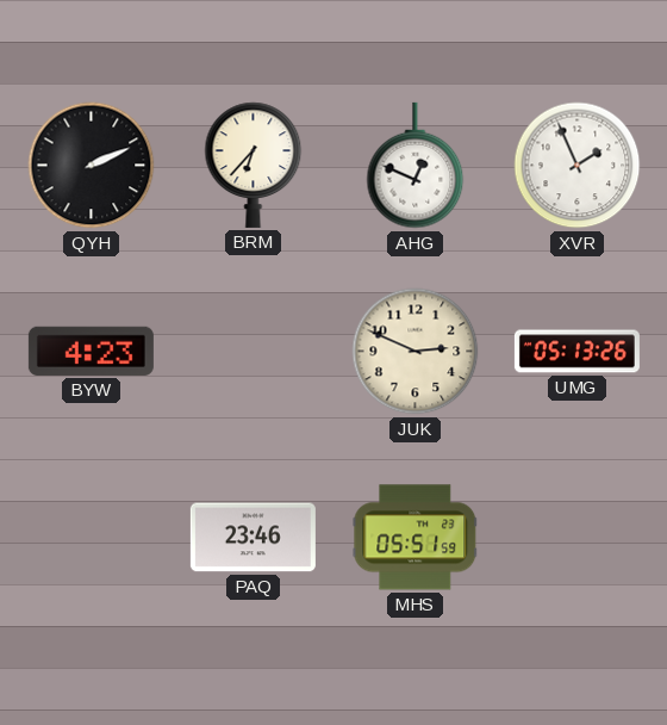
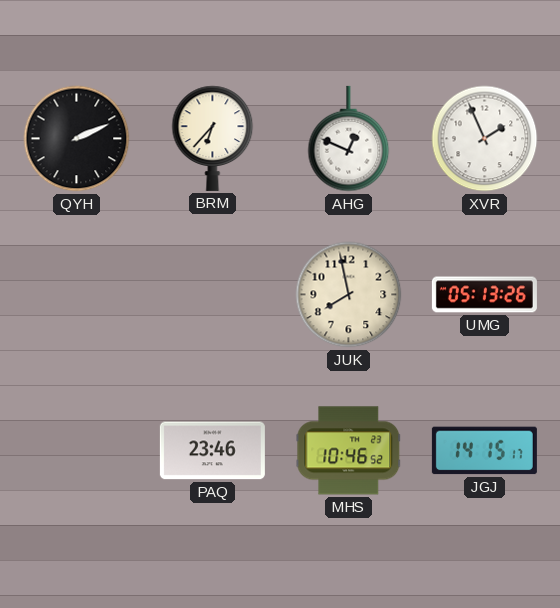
BYW: 4:23 -> none
JUK: 2:49 -> 7:58
MHS: 05:51 -> 10:46
JGJ: none -> 14:15
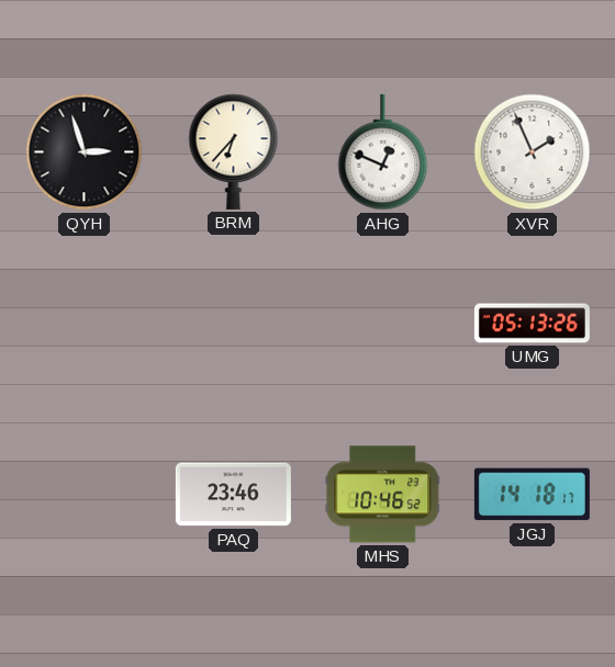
QYH: 2:11 -> 2:57
JUK: 7:58 -> none
JGJ: 14:15 -> 14:18
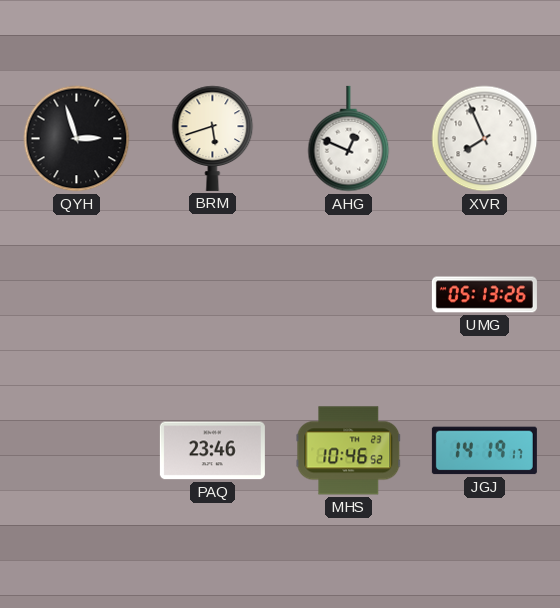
BRM: 6:37 -> 5:42
XVR: 1:56 -> 7:56
JGJ: 14:18 -> 14:19
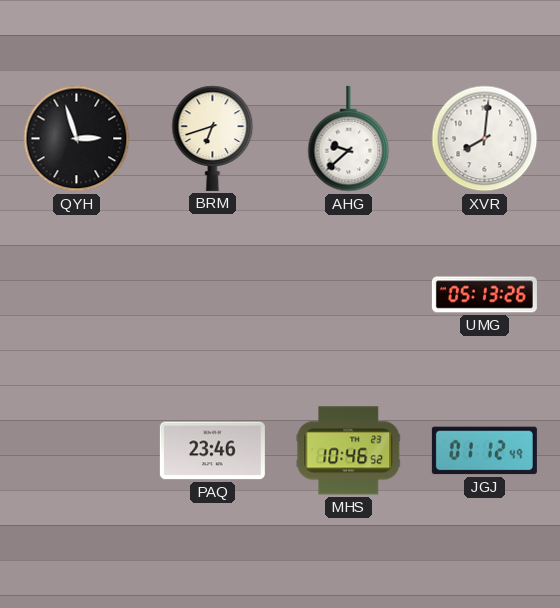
BRM: 5:42 -> 6:42
AHG: 12:49 -> 9:38
XVR: 7:56 -> 8:01
JGJ: 14:19 -> 01:12
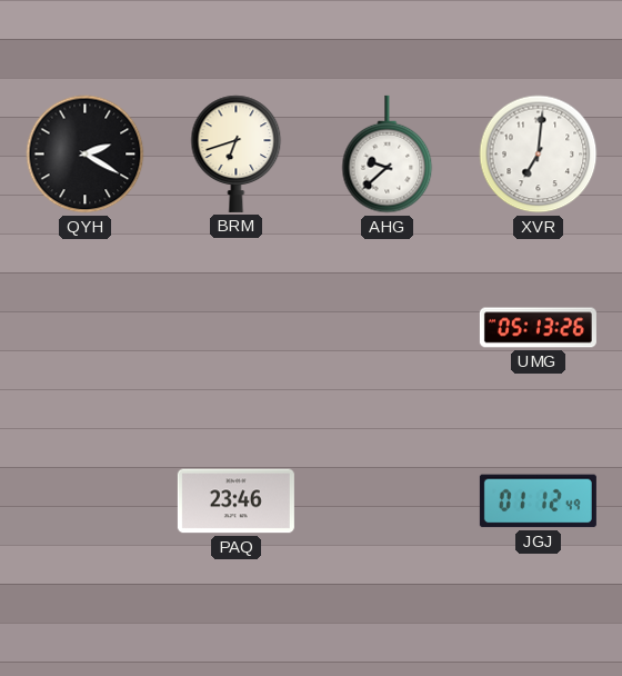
QYH: 2:57 -> 2:20
XVR: 8:01 -> 7:01
MHS: 10:46 -> none
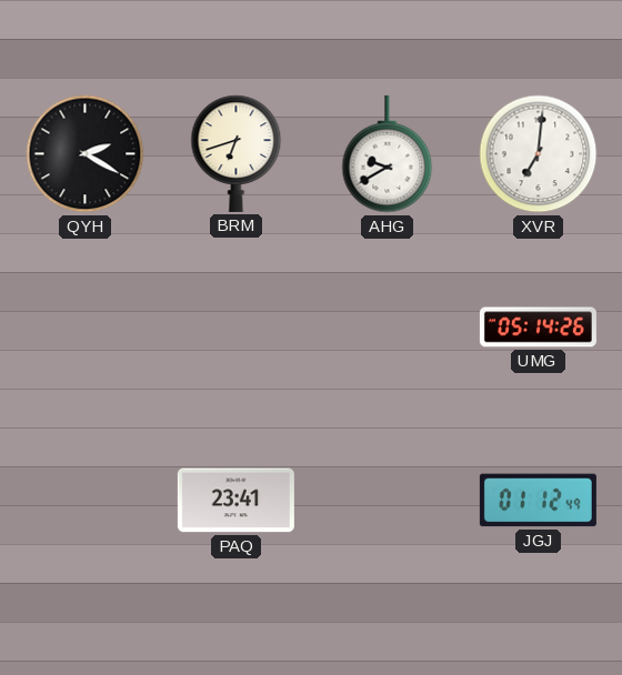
AHG: 9:38 -> 9:40
UMG: 05:13 -> 05:14
PAQ: 23:46 -> 23:41
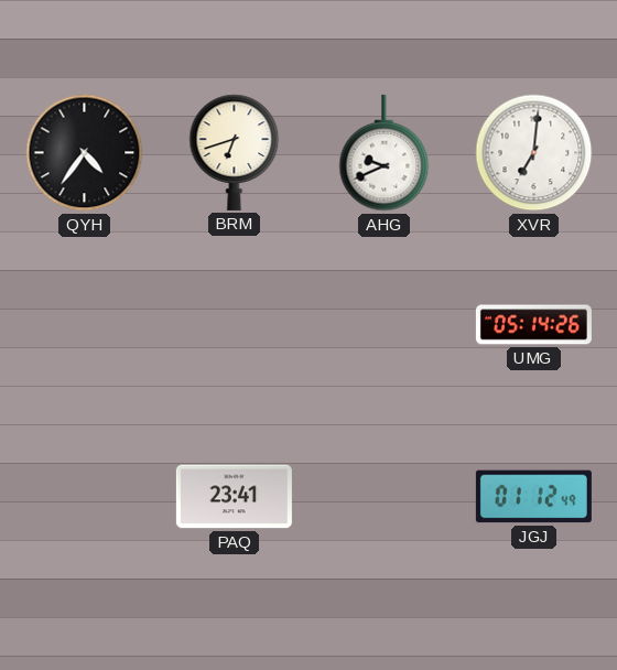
QYH: 2:20 -> 4:36
AHG: 9:40 -> 9:41
